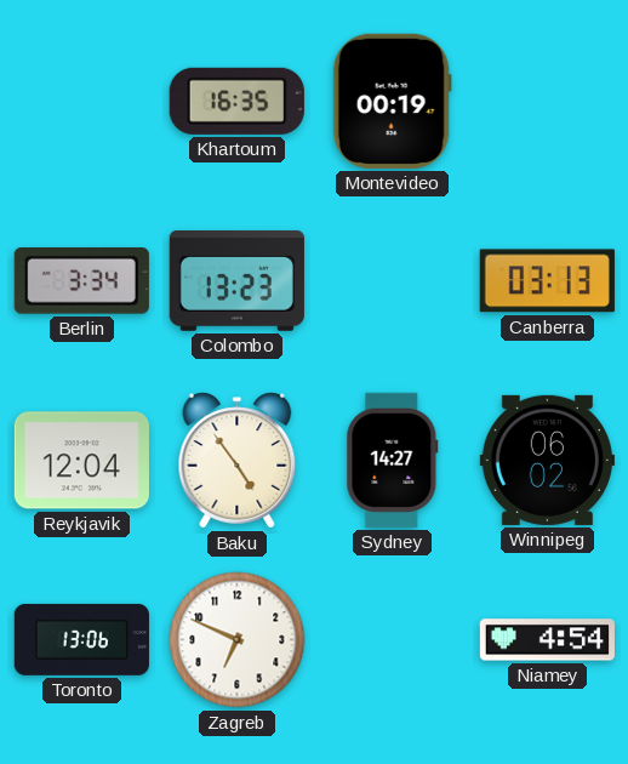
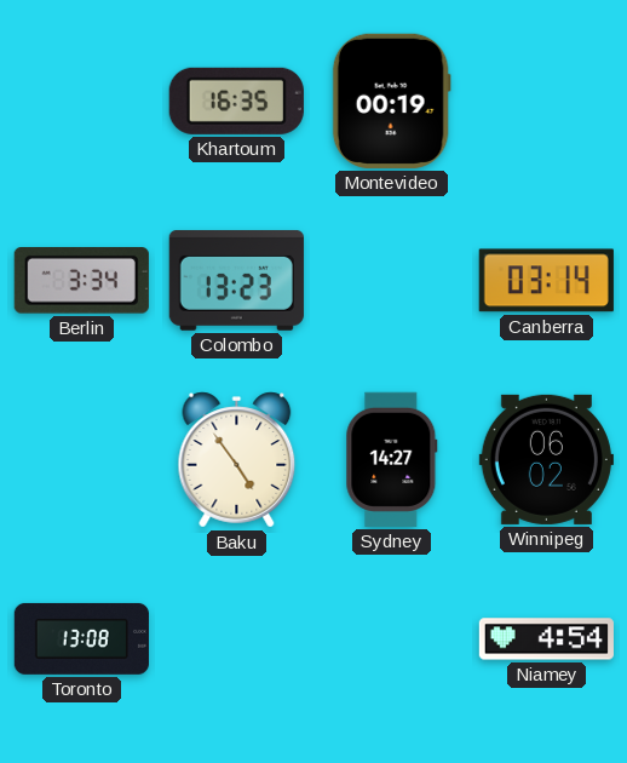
Canberra: 03:13 -> 03:14
Reykjavik: 12:04 -> none
Toronto: 13:06 -> 13:08
Zagreb: 6:49 -> none
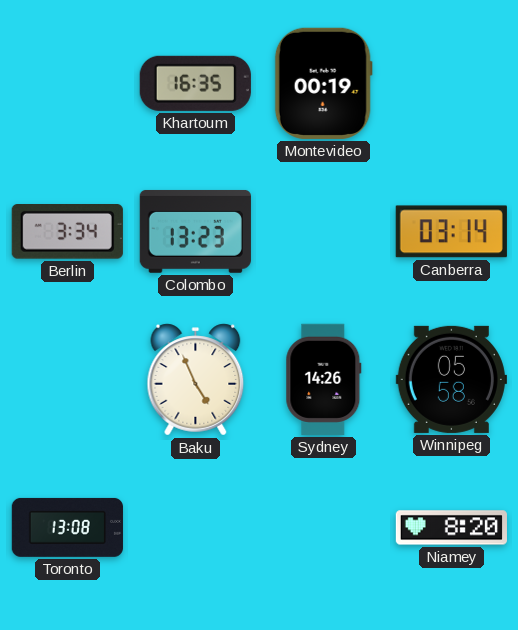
Baku: 4:54 -> 4:56
Sydney: 14:27 -> 14:26
Winnipeg: 06:02 -> 05:58
Niamey: 4:54 -> 8:20
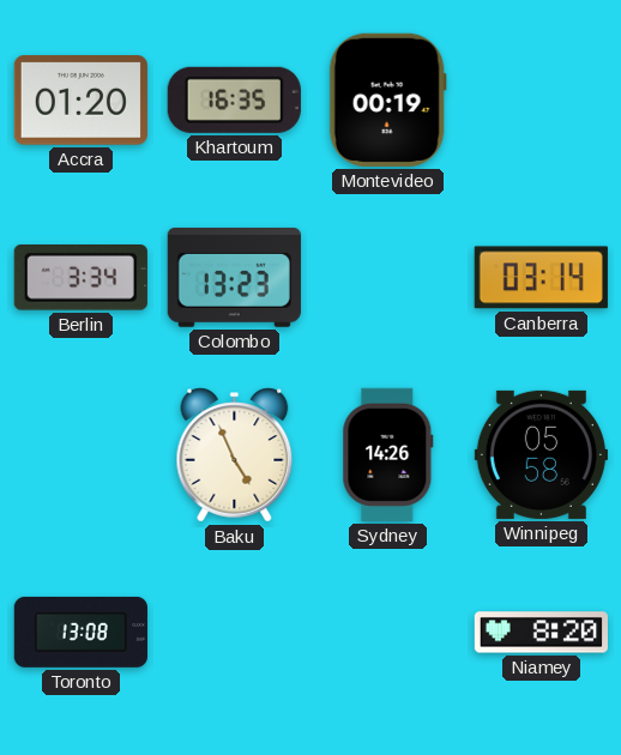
Accra: none -> 01:20
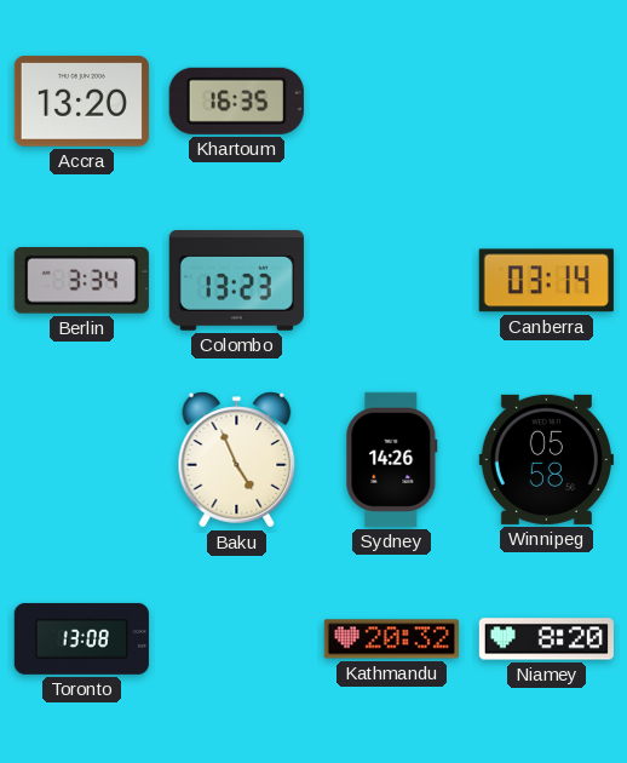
Accra: 01:20 -> 13:20
Montevideo: 00:19 -> none
Kathmandu: none -> 20:32
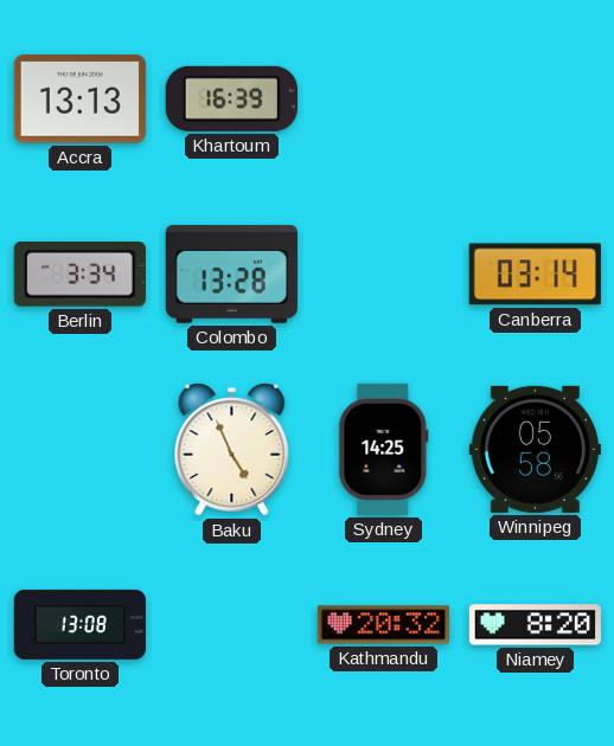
Accra: 13:20 -> 13:13
Khartoum: 16:35 -> 16:39
Colombo: 13:23 -> 13:28
Sydney: 14:26 -> 14:25
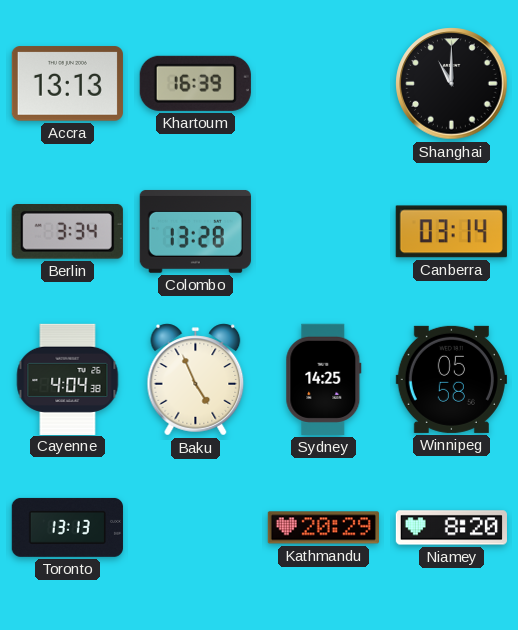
Shanghai: none -> 11:00
Cayenne: none -> 4:04
Toronto: 13:08 -> 13:13
Kathmandu: 20:32 -> 20:29
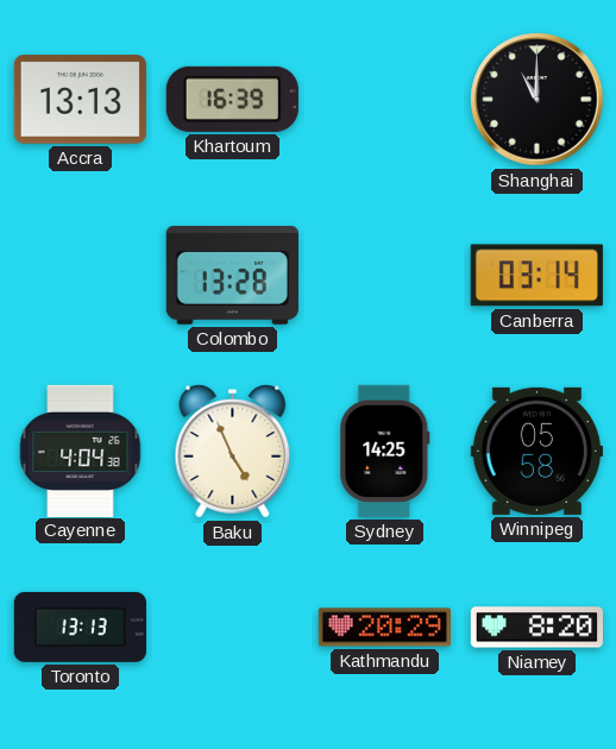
Berlin: 3:34 -> none
